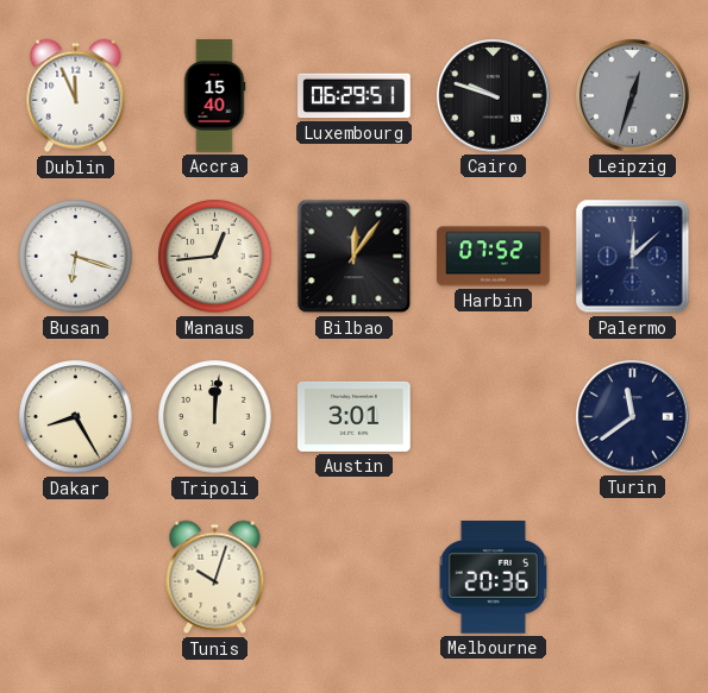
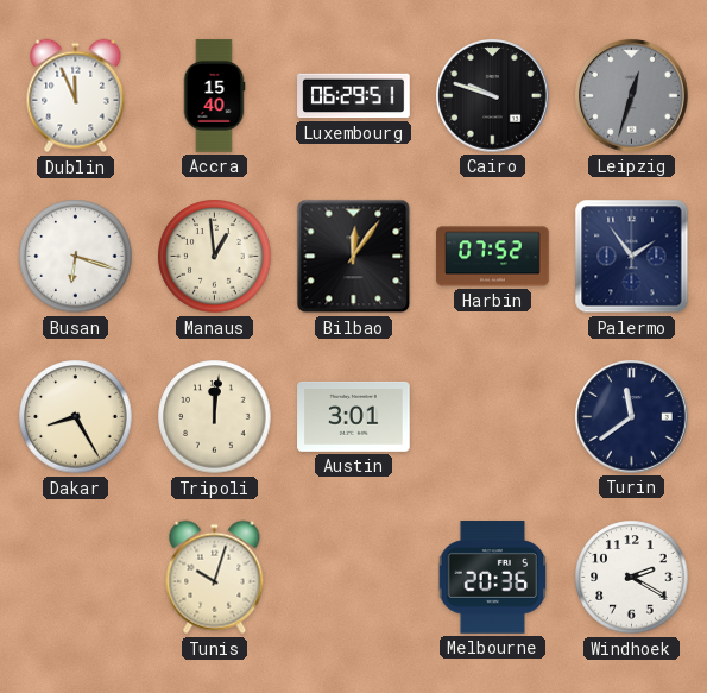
Manaus: 12:44 -> 12:59
Palermo: 12:08 -> 1:54
Windhoek: none -> 2:20
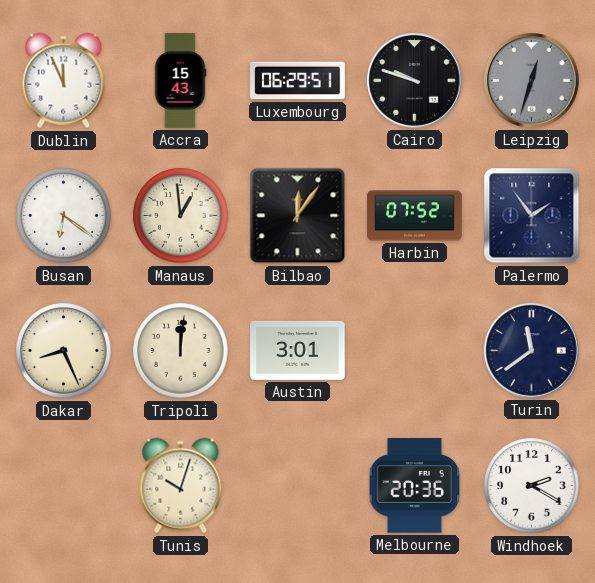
Accra: 15:40 -> 15:43
Busan: 6:18 -> 6:21
Dakar: 8:25 -> 8:26
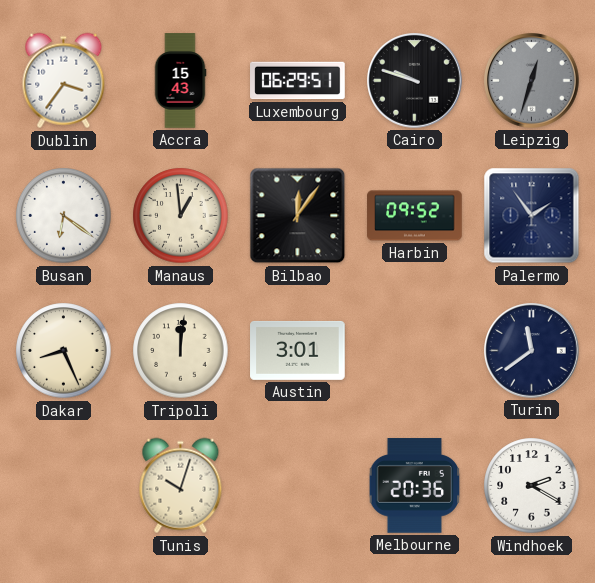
Dublin: 11:56 -> 3:36
Harbin: 07:52 -> 09:52
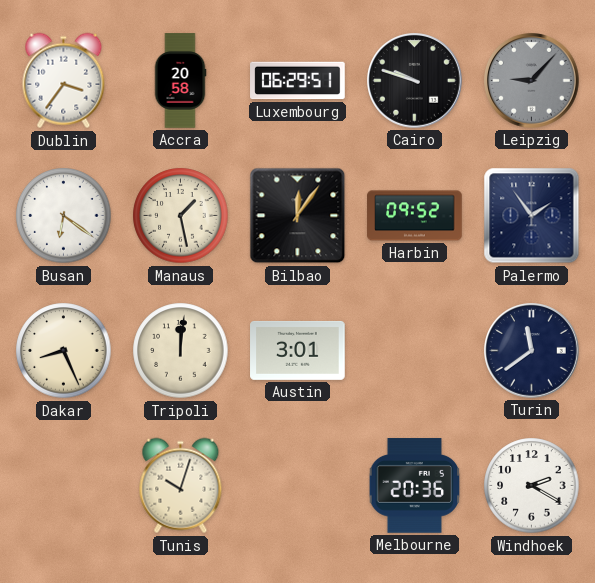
Accra: 15:43 -> 20:58
Leipzig: 12:33 -> 9:07
Manaus: 12:59 -> 1:28
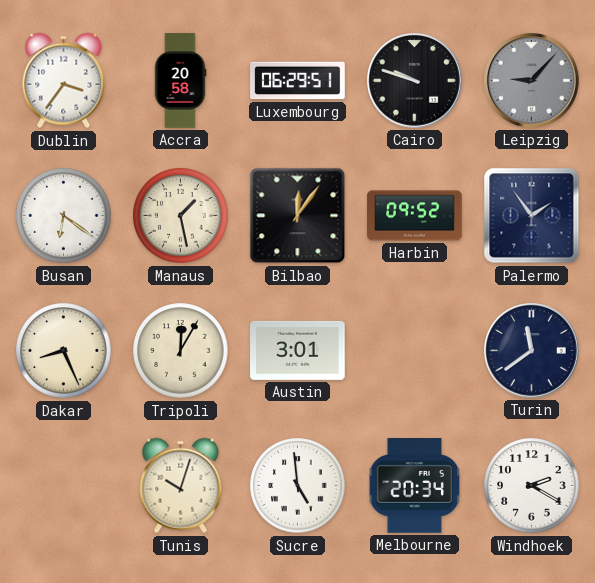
Tripoli: 12:01 -> 12:05
Sucre: none -> 4:59
Melbourne: 20:36 -> 20:34
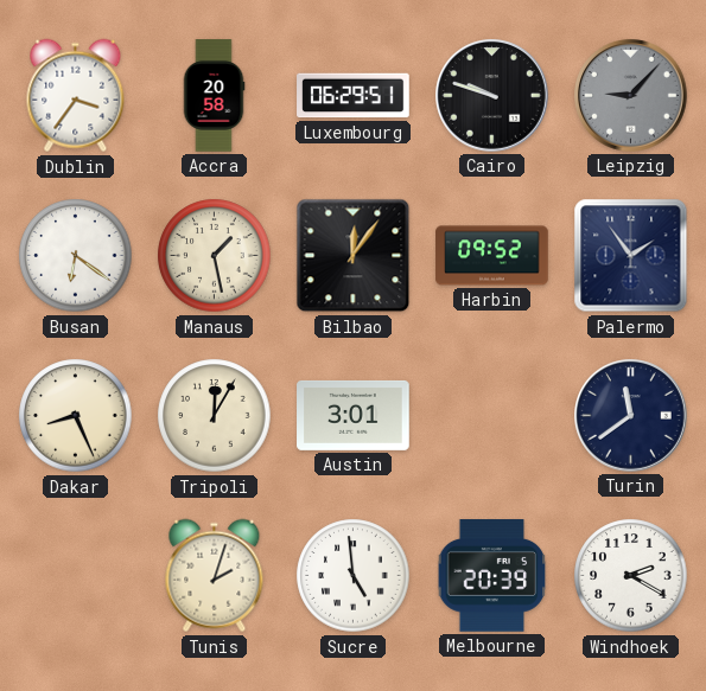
Tunis: 10:03 -> 2:03
Melbourne: 20:34 -> 20:39
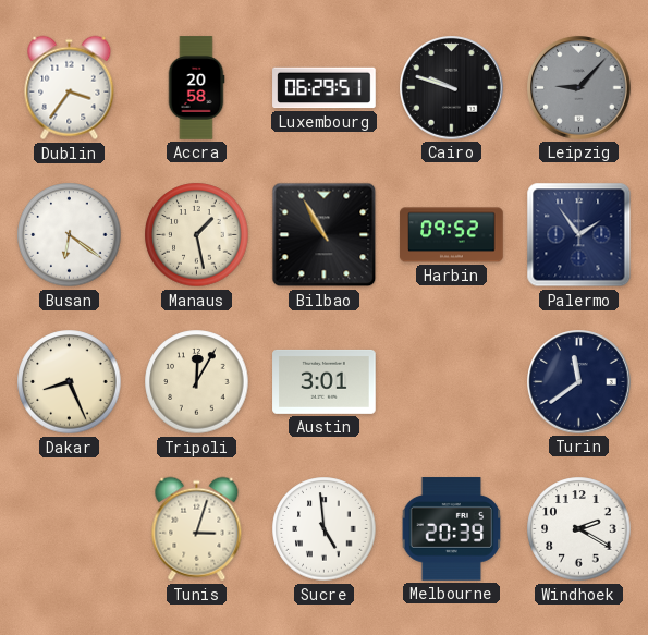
Bilbao: 12:06 -> 10:55
Tunis: 2:03 -> 3:03
